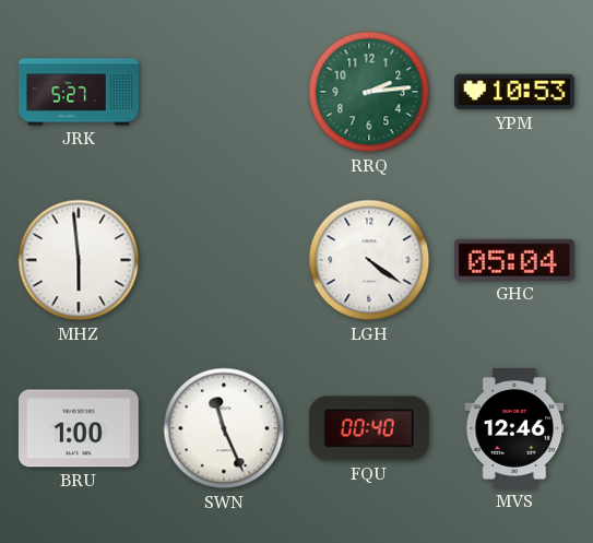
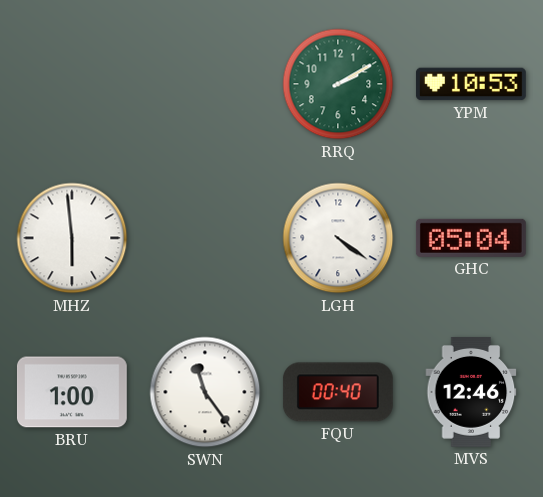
JRK: 5:27 -> none
RRQ: 2:14 -> 2:10
SWN: 11:26 -> 11:24
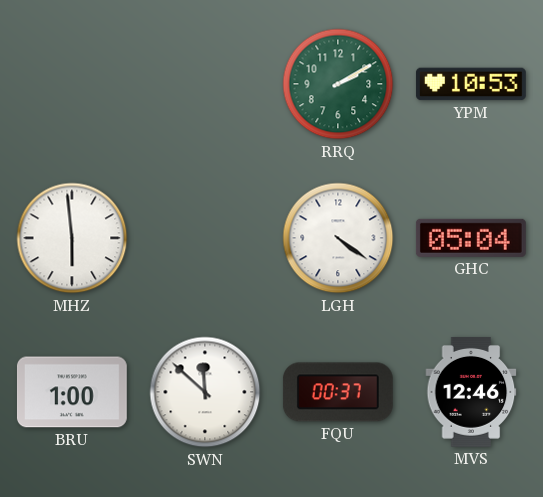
SWN: 11:24 -> 11:52
FQU: 00:40 -> 00:37
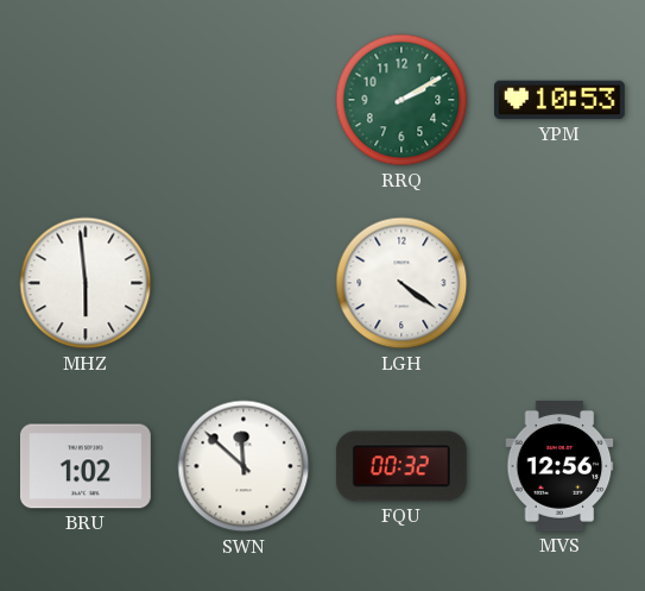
GHC: 05:04 -> none
BRU: 1:00 -> 1:02
FQU: 00:37 -> 00:32
MVS: 12:46 -> 12:56
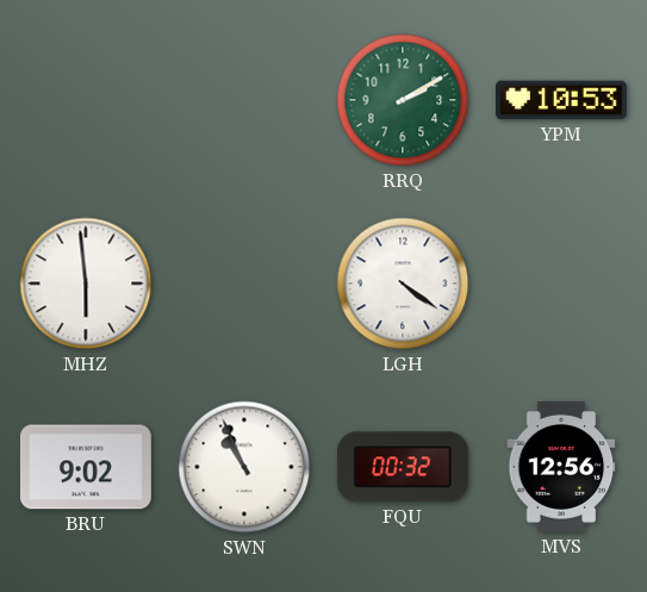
BRU: 1:02 -> 9:02
SWN: 11:52 -> 10:56
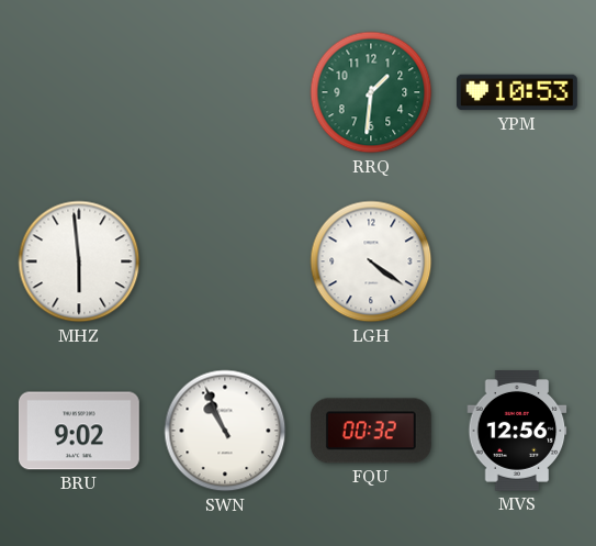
RRQ: 2:10 -> 1:31
